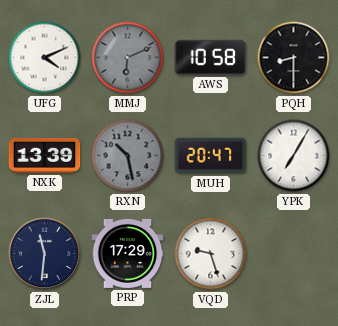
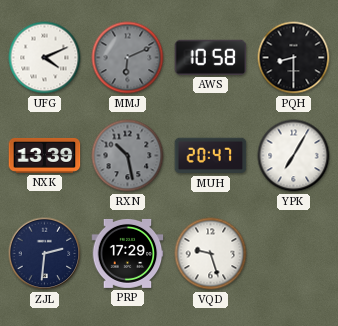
ZJL: 11:31 -> 2:31
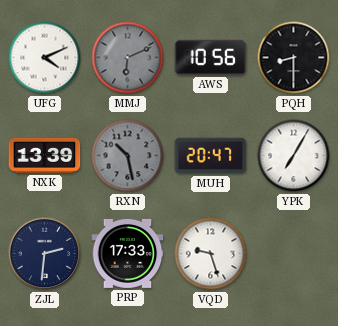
AWS: 10:58 -> 10:56
PRP: 17:29 -> 17:33
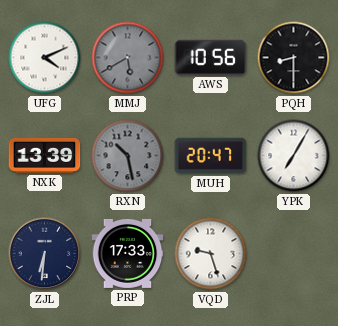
MMJ: 6:11 -> 5:40
ZJL: 2:31 -> 6:31
